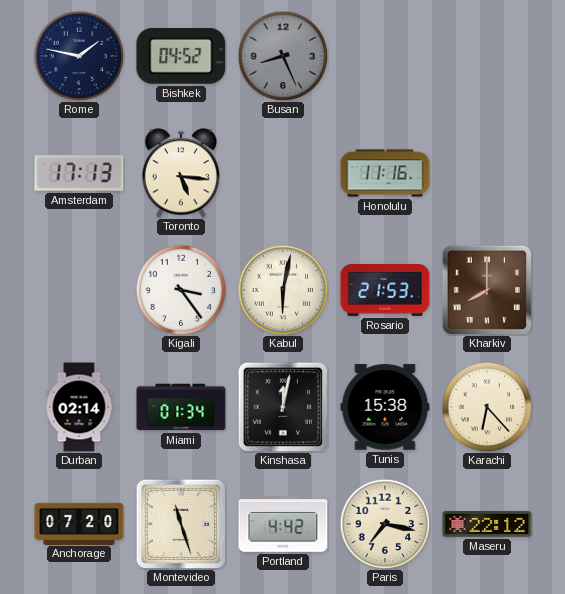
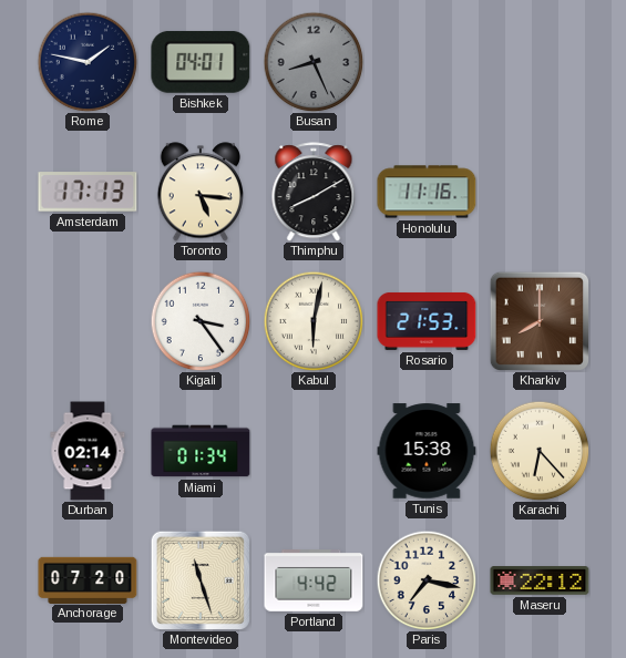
Bishkek: 04:52 -> 04:01
Thimphu: none -> 8:10
Kinshasa: 12:02 -> none
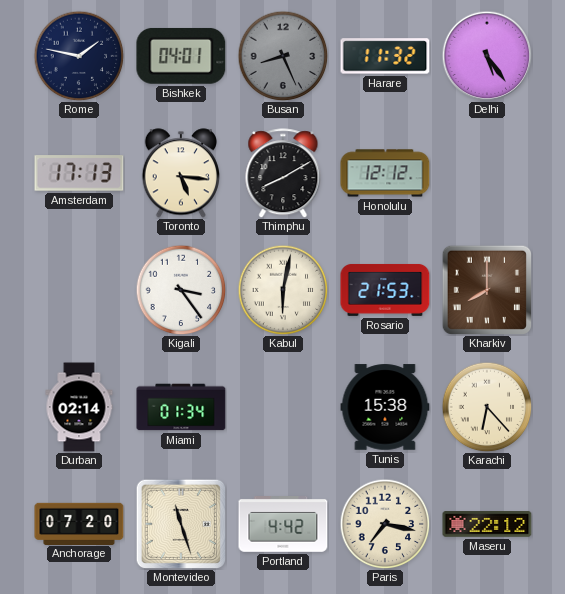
Harare: none -> 11:32
Delhi: none -> 5:24
Honolulu: 11:16 -> 12:12
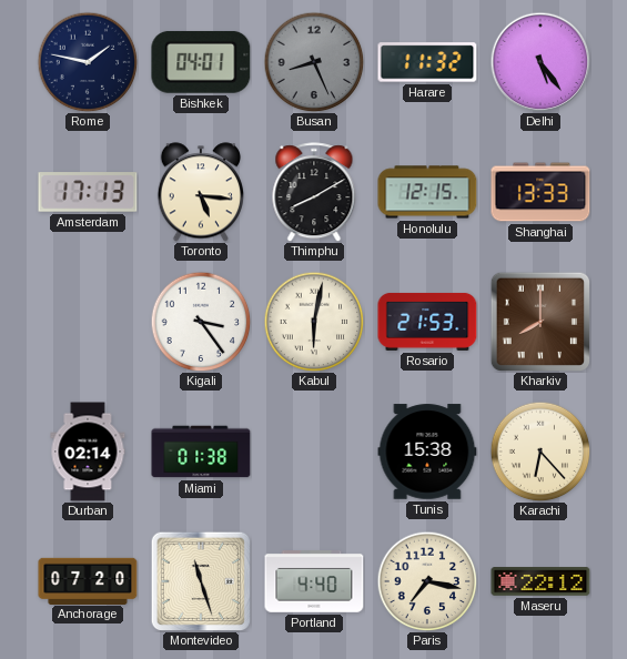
Honolulu: 12:12 -> 12:15
Shanghai: none -> 13:33
Miami: 01:34 -> 01:38
Portland: 4:42 -> 4:40
